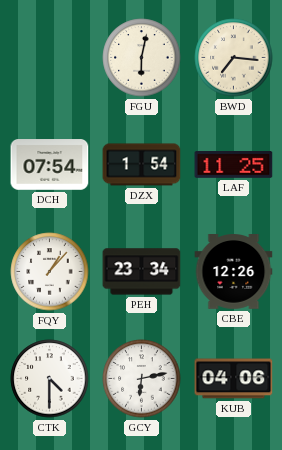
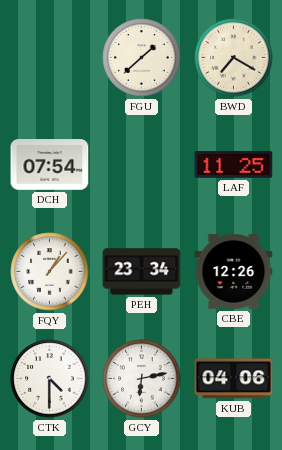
FGU: 6:02 -> 1:38
BWD: 7:16 -> 7:20
DZX: 1:54 -> none
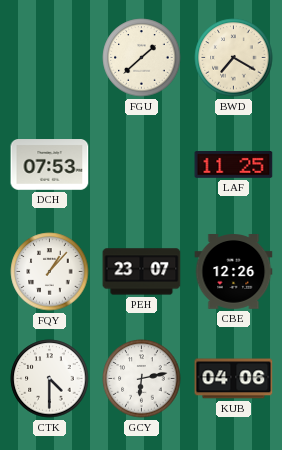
DCH: 07:54 -> 07:53
PEH: 23:34 -> 23:07
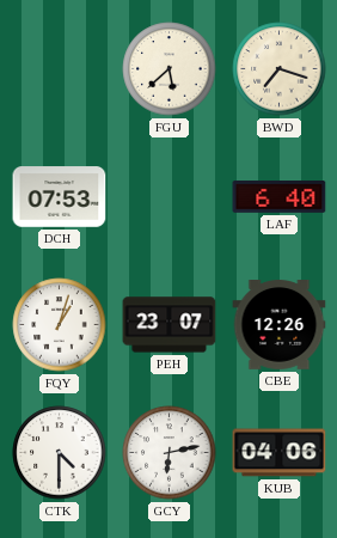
FGU: 1:38 -> 5:38
BWD: 7:20 -> 7:18
LAF: 11:25 -> 6:40
FQY: 1:07 -> 1:03
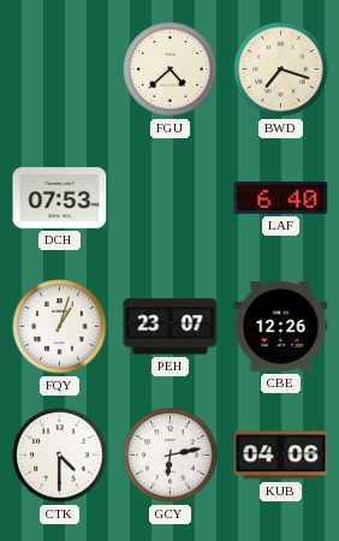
FGU: 5:38 -> 4:38
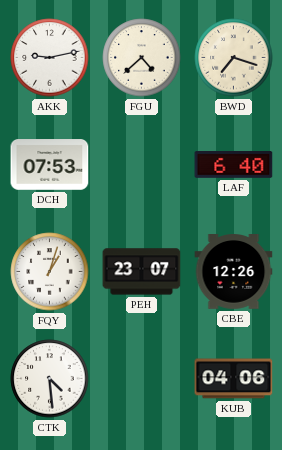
AKK: none -> 9:13
CTK: 4:30 -> 4:29
GCY: 6:13 -> none
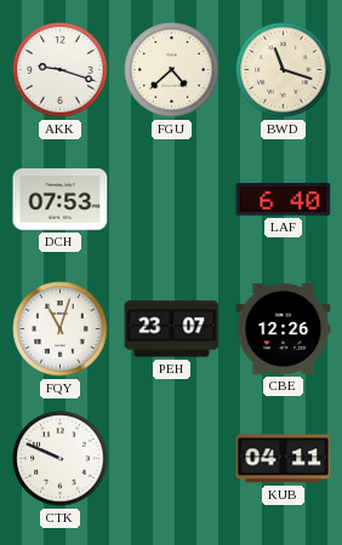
AKK: 9:13 -> 9:18
BWD: 7:18 -> 11:18
FQY: 1:03 -> 11:03
CTK: 4:29 -> 9:49
KUB: 04:06 -> 04:11
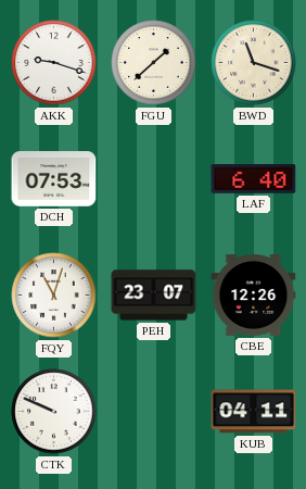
FGU: 4:38 -> 1:38
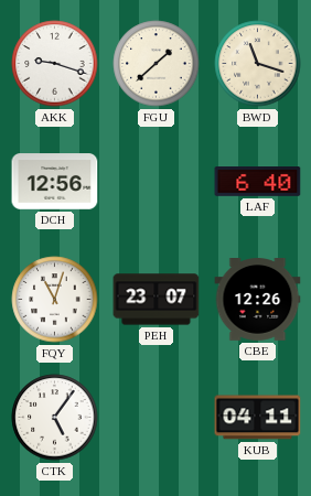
DCH: 07:53 -> 12:56
CTK: 9:49 -> 5:06
